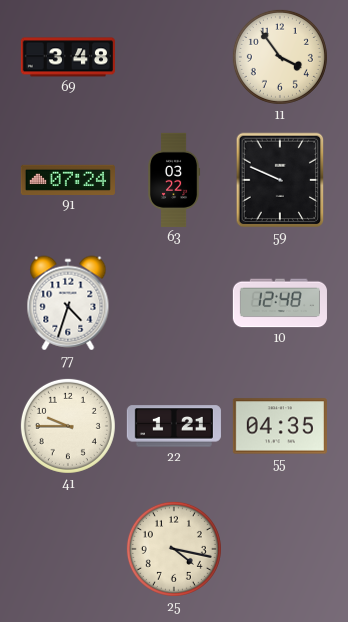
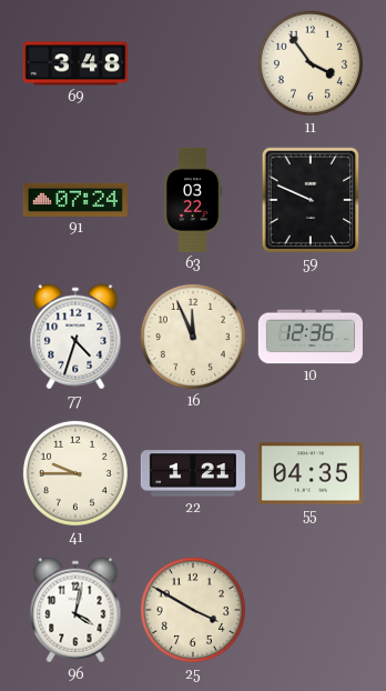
16: none -> 11:56
10: 12:48 -> 12:36
96: none -> 4:02
25: 4:17 -> 3:50
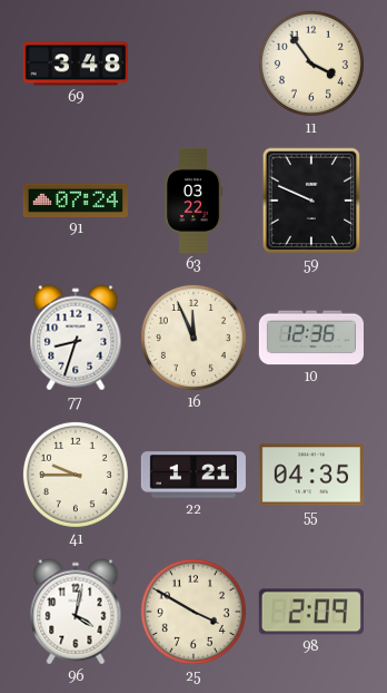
77: 4:33 -> 8:33
98: none -> 2:09
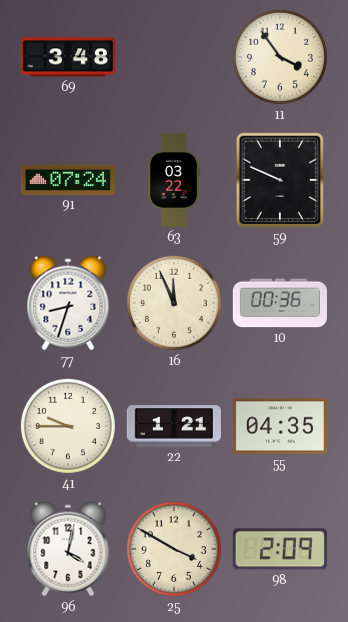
10: 12:36 -> 00:36
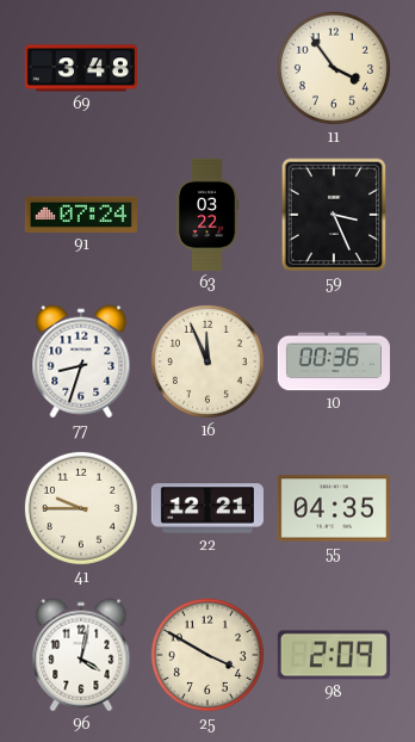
59: 9:49 -> 3:26
22: 1:21 -> 12:21
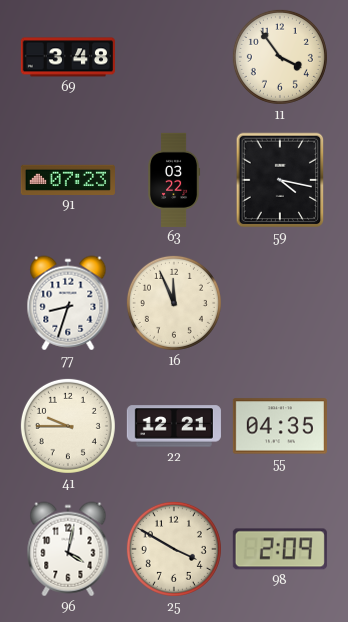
91: 07:24 -> 07:23
59: 3:26 -> 4:17
10: 00:36 -> none
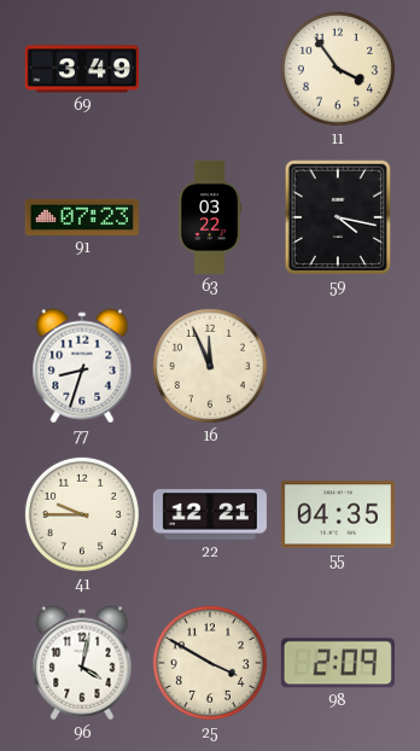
69: 3:48 -> 3:49
